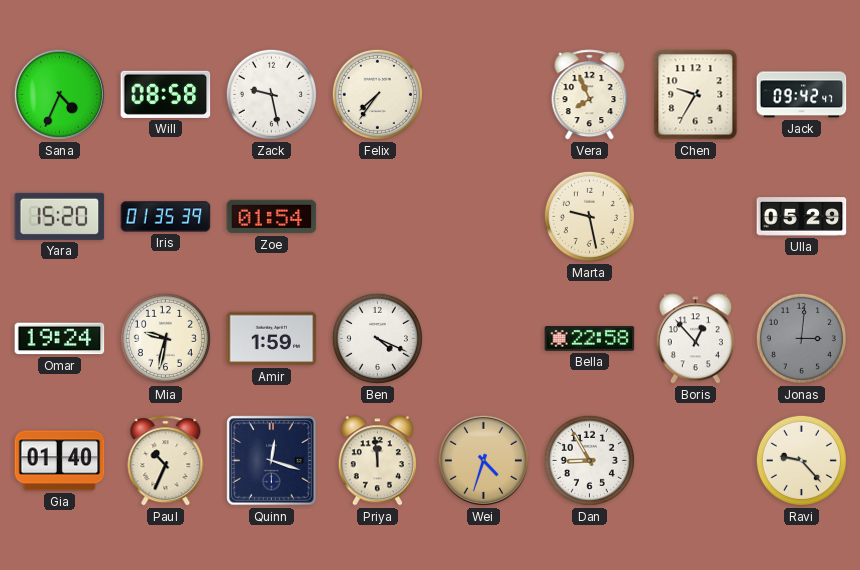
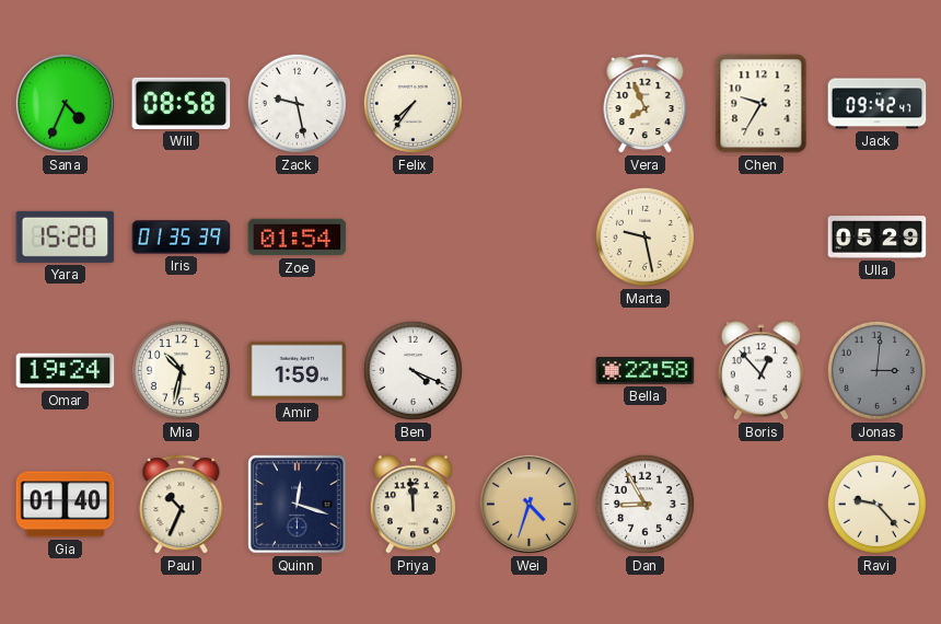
Mia: 9:32 -> 10:32
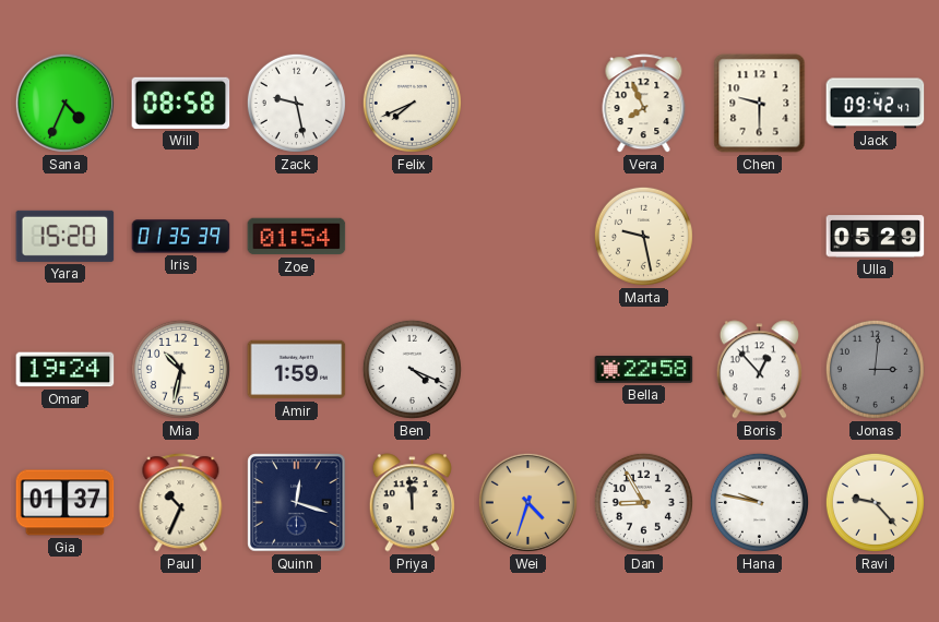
Felix: 7:36 -> 7:41
Chen: 9:35 -> 9:30
Gia: 01:40 -> 01:37
Hana: none -> 9:47
